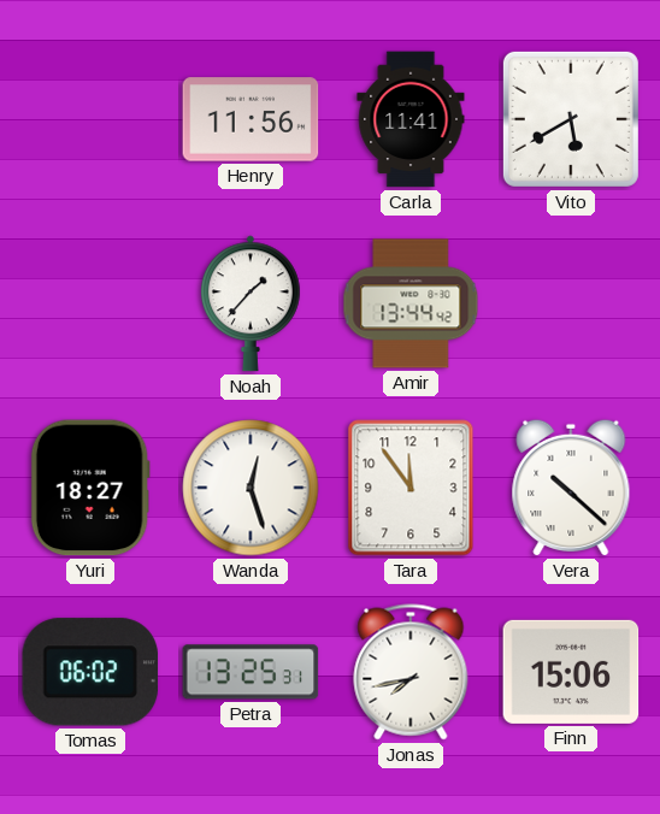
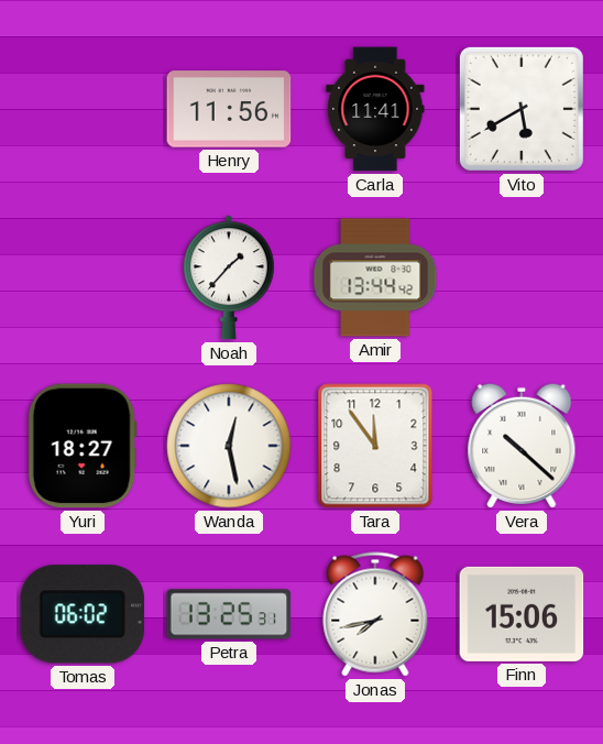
Wanda: 12:27 -> 12:28
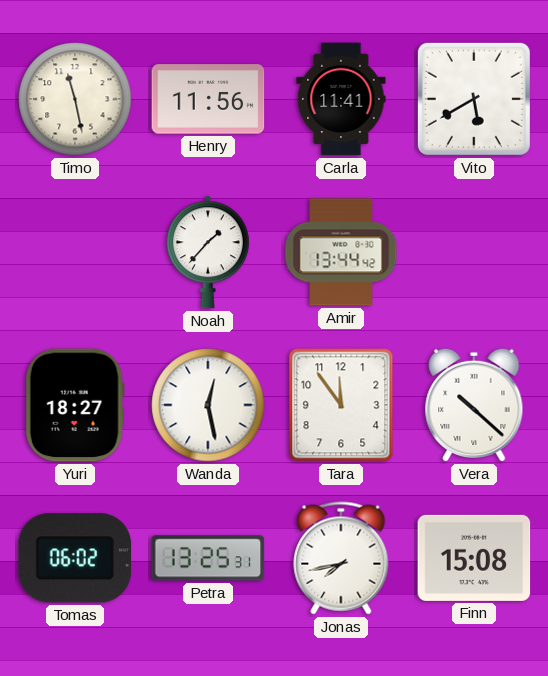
Timo: none -> 11:28
Finn: 15:06 -> 15:08
